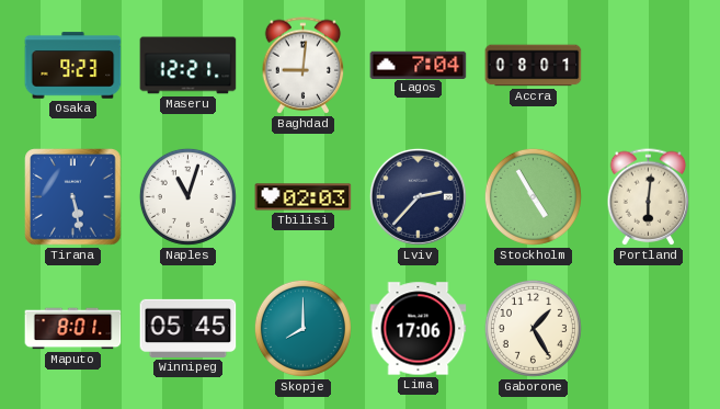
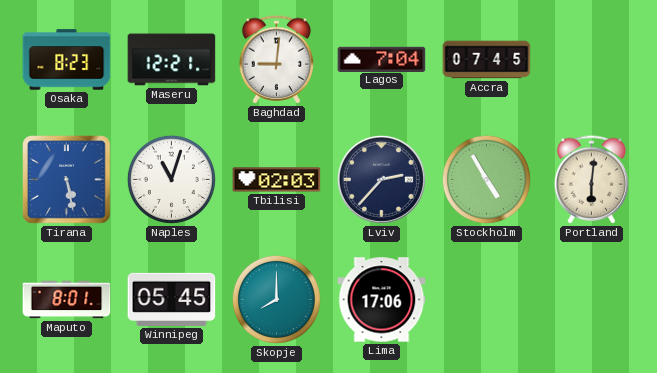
Osaka: 9:23 -> 8:23
Accra: 08:01 -> 07:45
Gaborone: 1:25 -> none
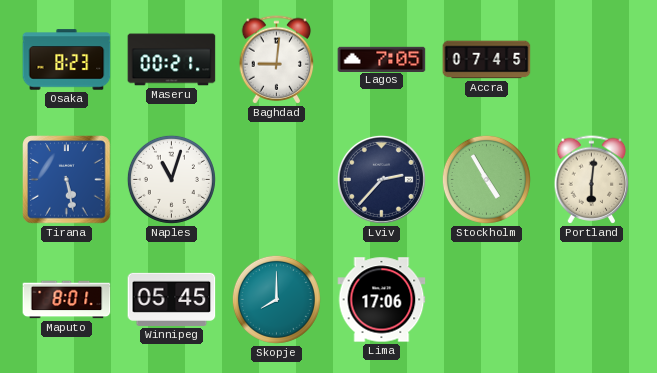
Maseru: 12:21 -> 00:21
Lagos: 7:04 -> 7:05
Tbilisi: 02:03 -> none
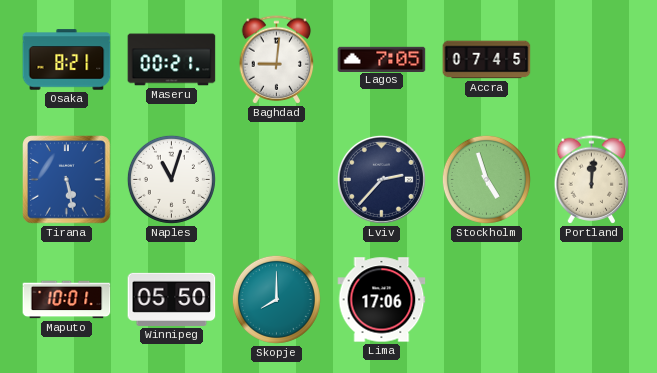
Osaka: 8:23 -> 8:21
Stockholm: 4:55 -> 4:57
Portland: 6:01 -> 12:01
Maputo: 8:01 -> 10:01
Winnipeg: 05:45 -> 05:50
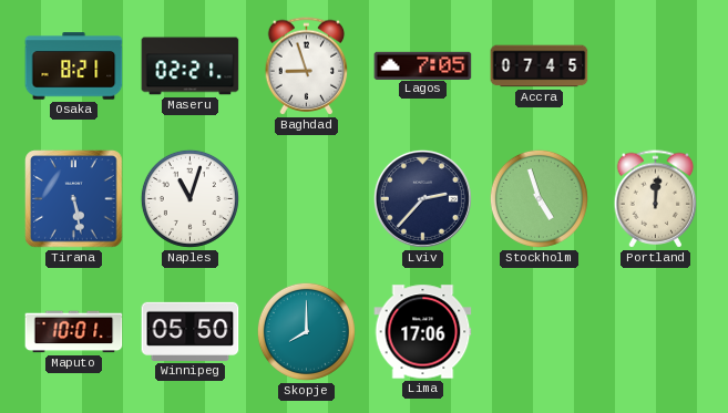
Maseru: 00:21 -> 02:21
Baghdad: 9:01 -> 8:57
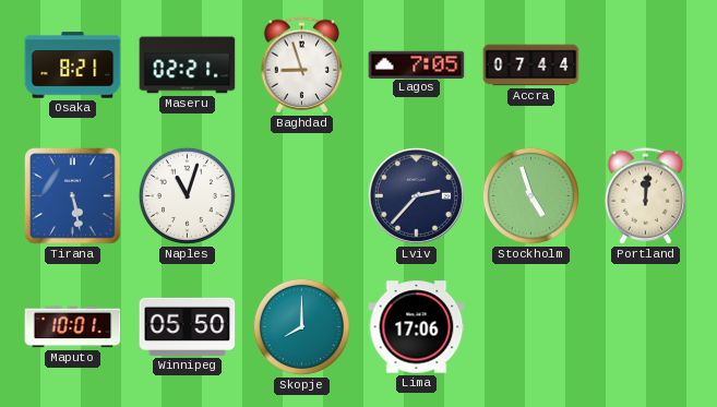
Accra: 07:45 -> 07:44
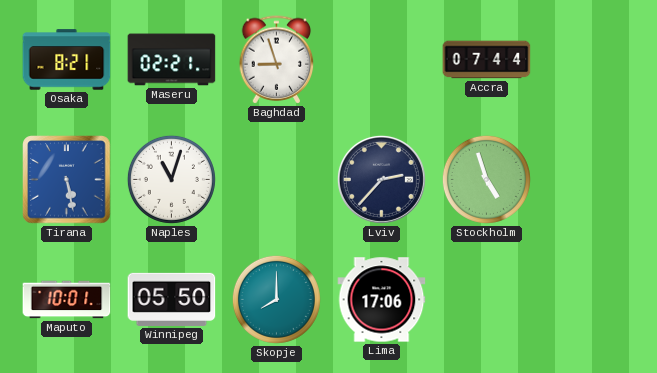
Lagos: 7:05 -> none
Portland: 12:01 -> none
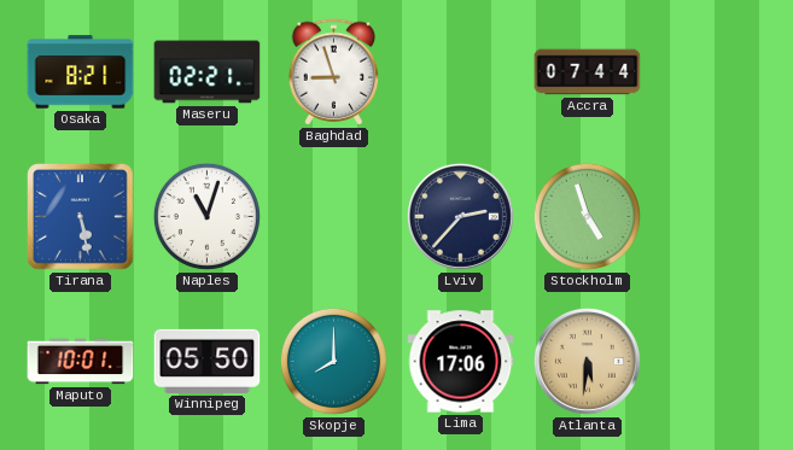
Atlanta: none -> 5:31
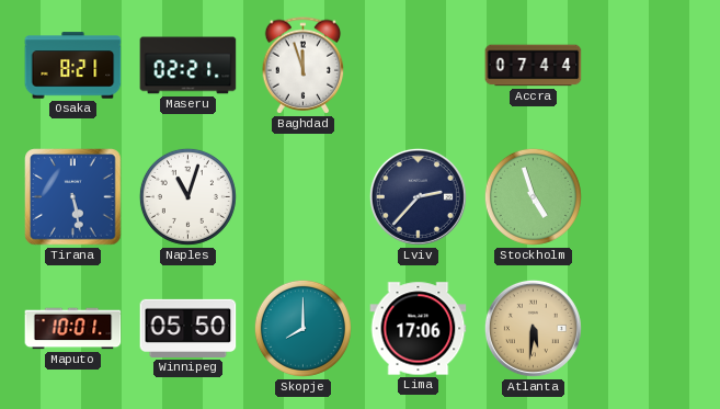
Baghdad: 8:57 -> 11:57
